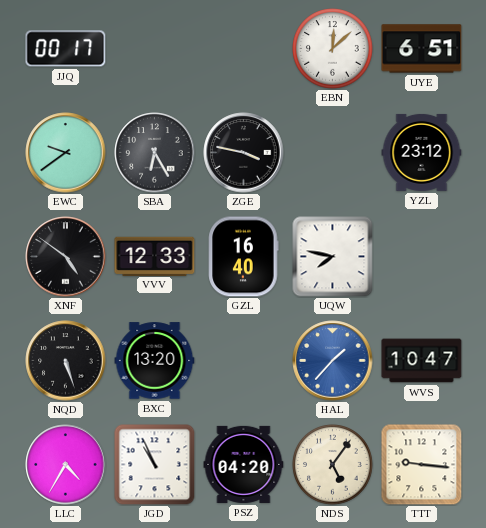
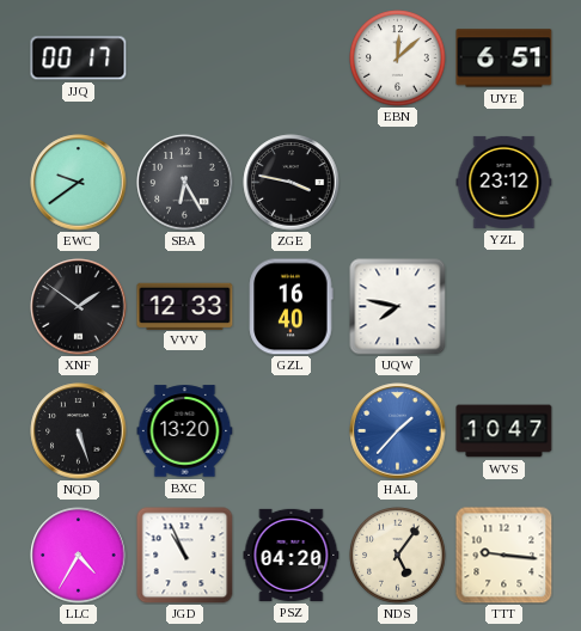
XNF: 4:51 -> 1:51
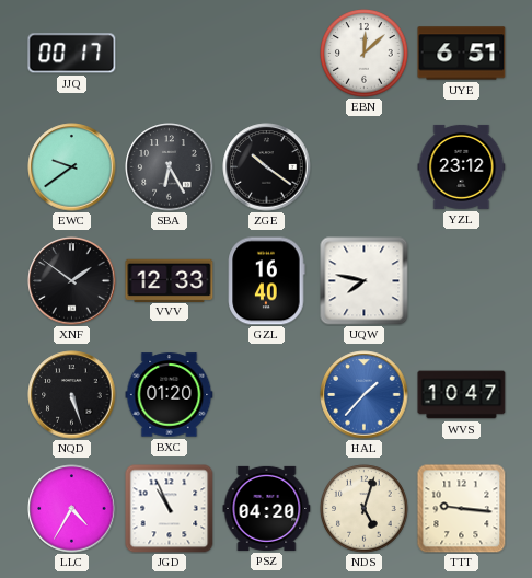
ZGE: 3:47 -> 10:21
BXC: 13:20 -> 01:20
NDS: 5:06 -> 5:03
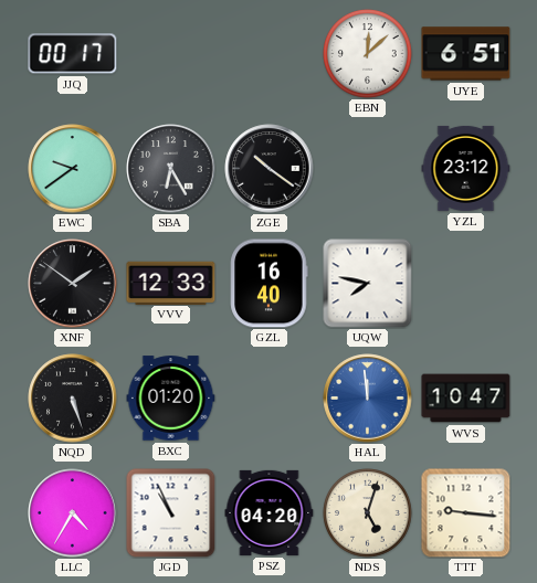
HAL: 1:37 -> 11:59
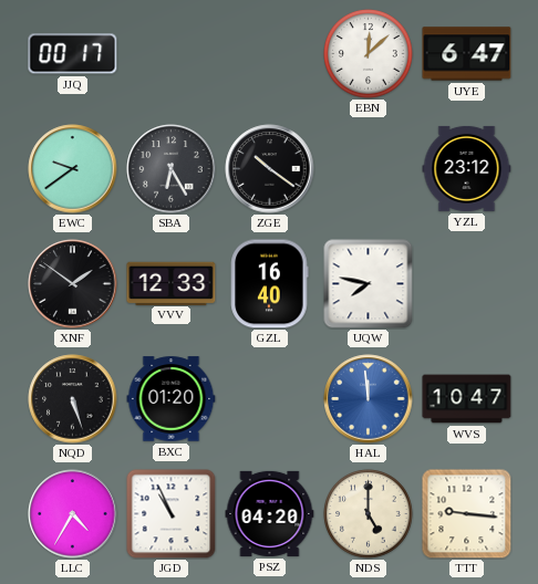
UYE: 6:51 -> 6:47
NDS: 5:03 -> 5:00
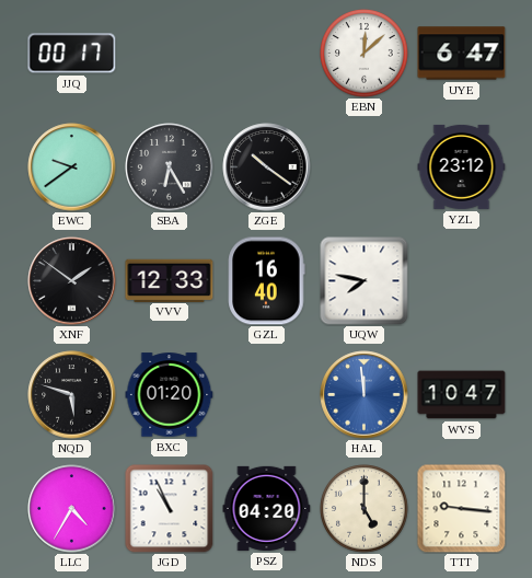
NQD: 5:27 -> 5:48
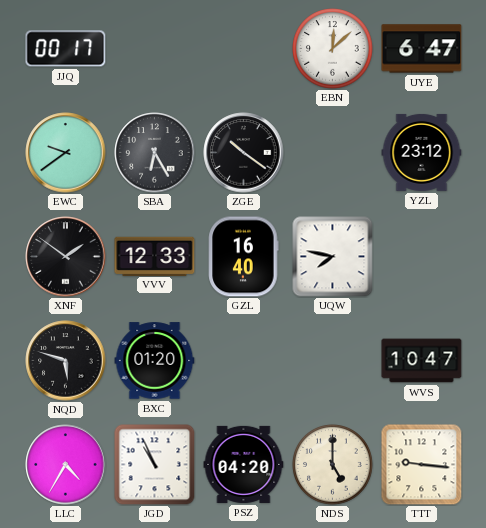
HAL: 11:59 -> none
